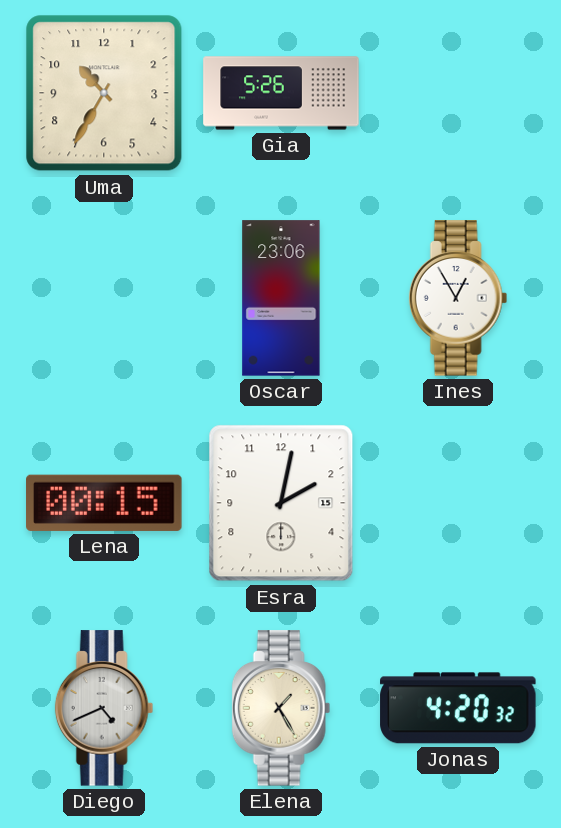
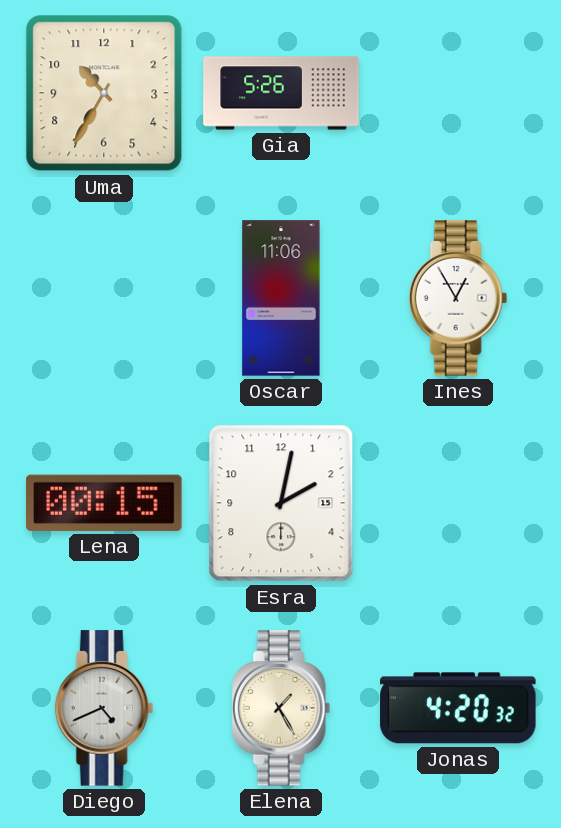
Oscar: 23:06 -> 11:06
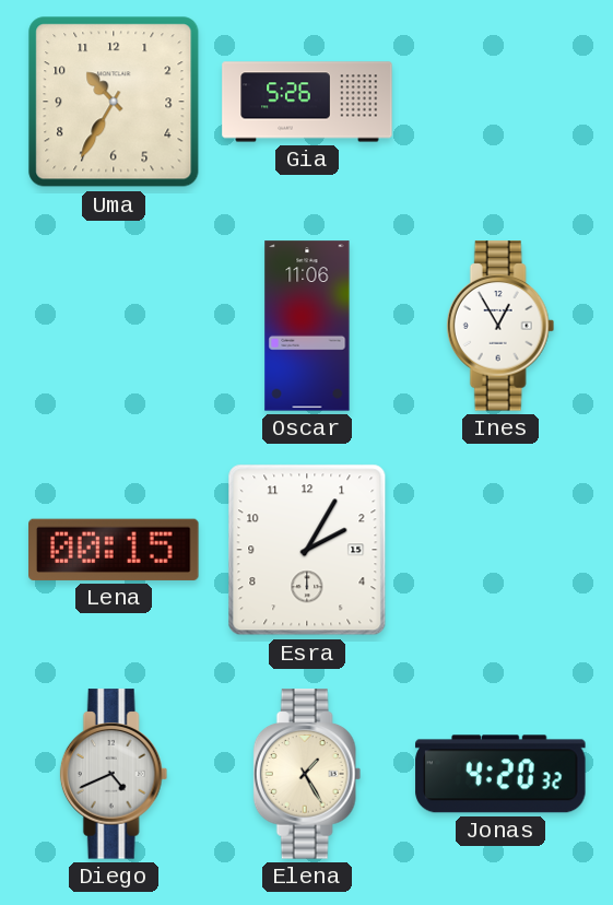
Esra: 2:02 -> 2:05
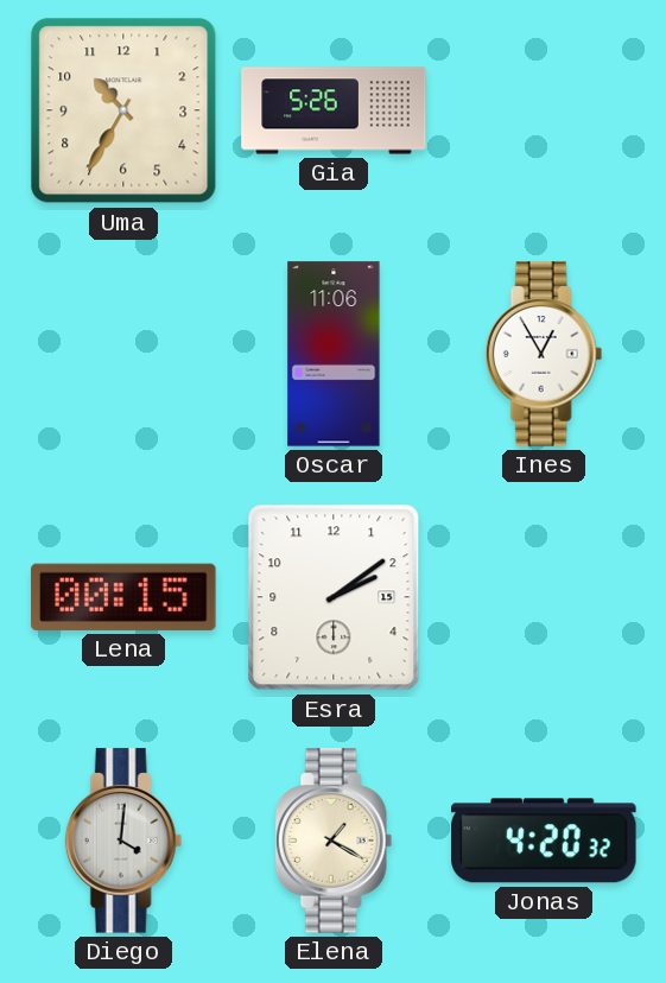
Esra: 2:05 -> 2:09
Diego: 4:41 -> 4:01
Elena: 1:25 -> 1:20
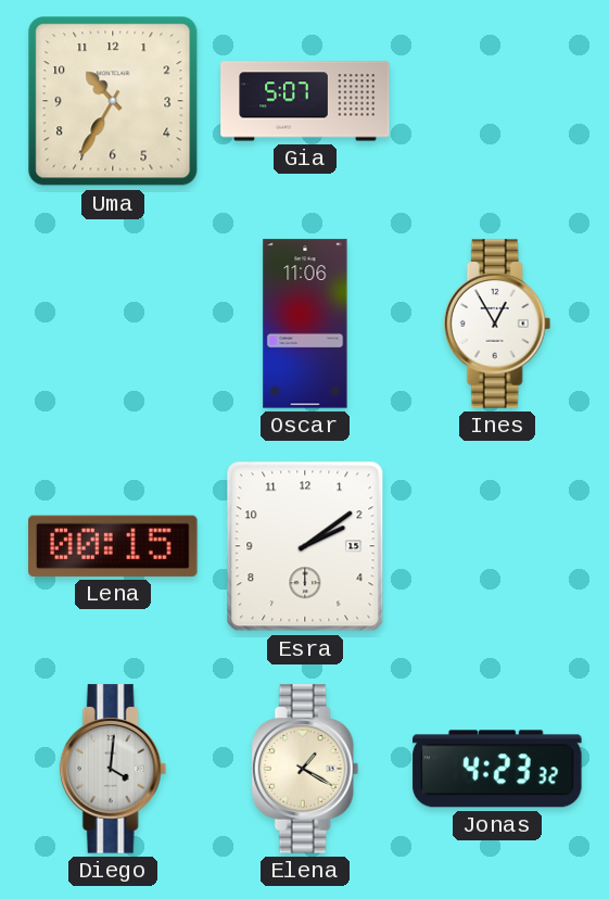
Gia: 5:26 -> 5:07
Jonas: 4:20 -> 4:23
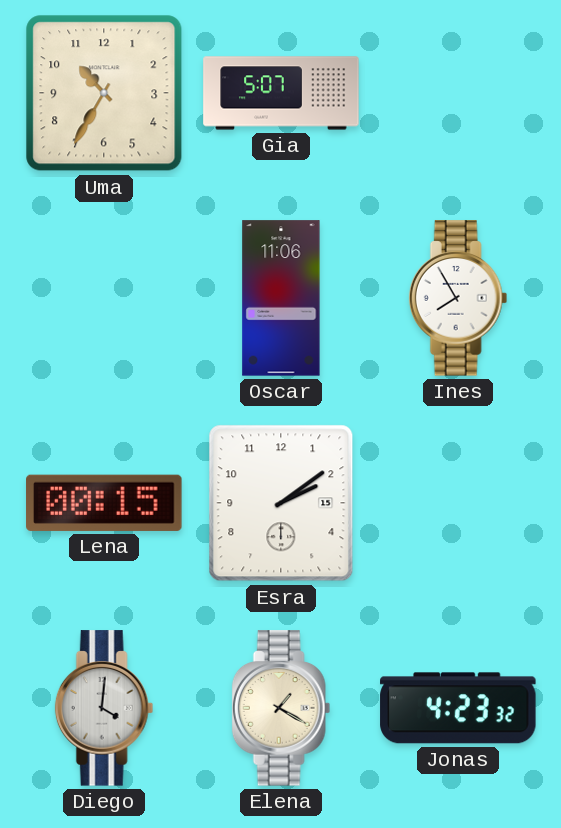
Ines: 12:55 -> 7:55
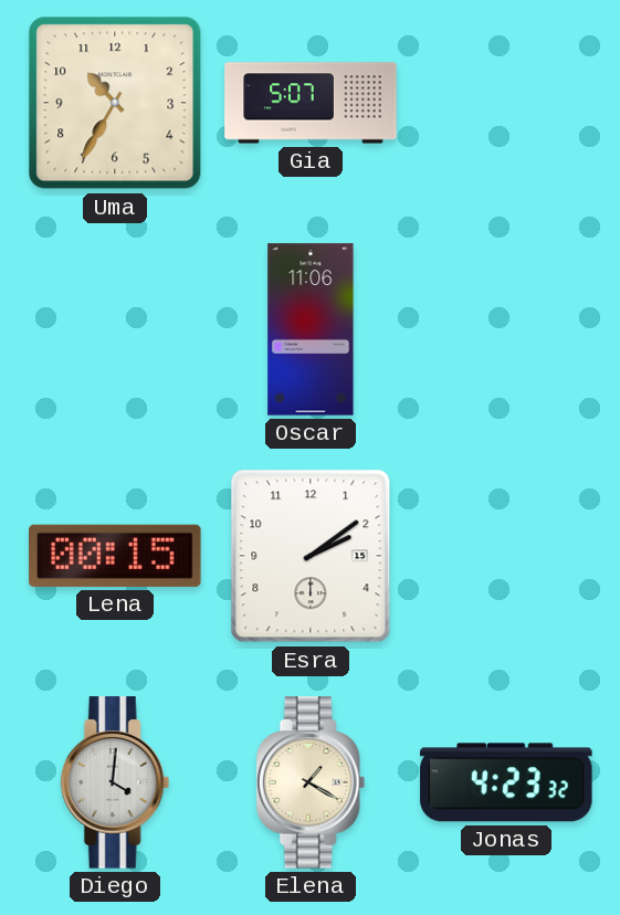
Ines: 7:55 -> none
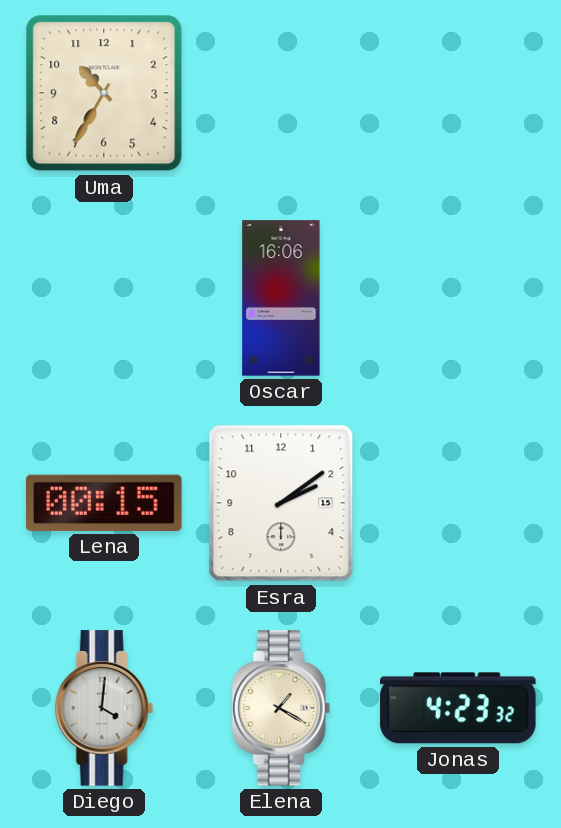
Gia: 5:07 -> none
Oscar: 11:06 -> 16:06
